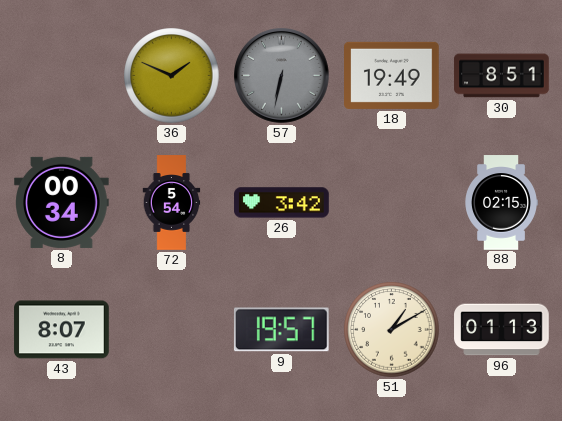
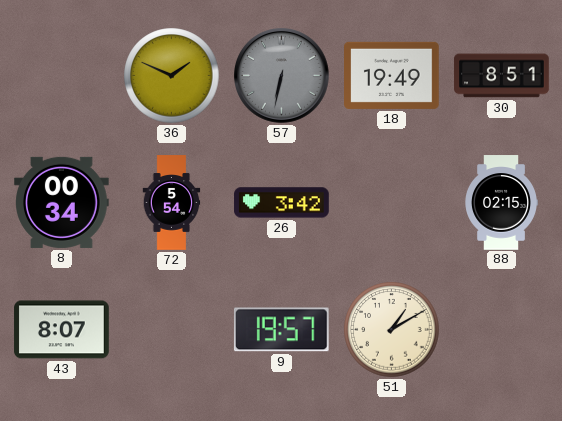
96: 01:13 -> none
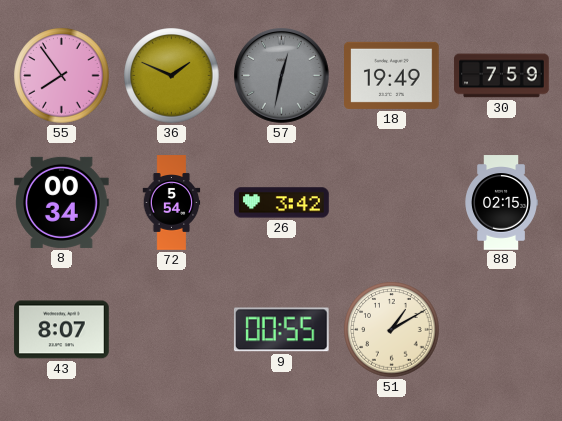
55: none -> 7:54
57: 6:32 -> 12:32
30: 8:51 -> 7:59
9: 19:57 -> 00:55
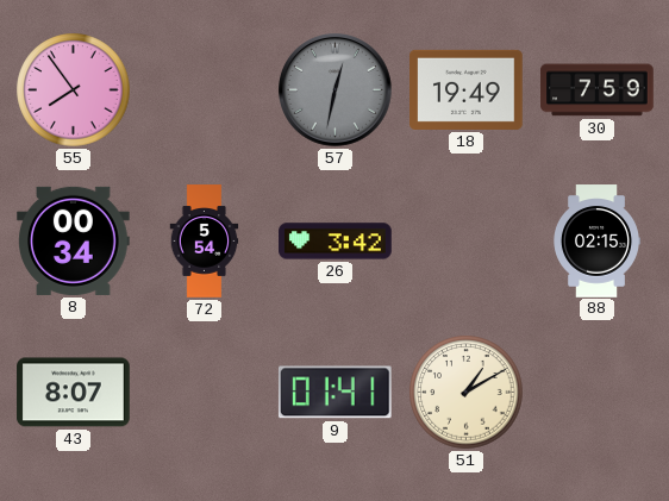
36: 1:49 -> none
9: 00:55 -> 01:41
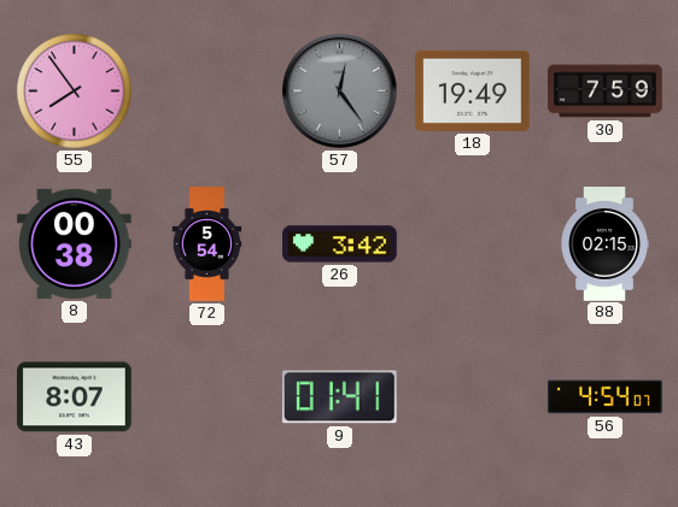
57: 12:32 -> 12:24
8: 00:34 -> 00:38
51: 1:10 -> none
56: none -> 4:54
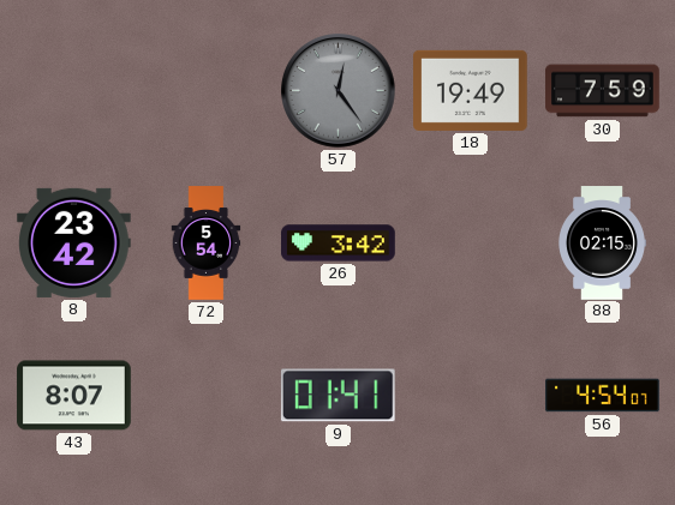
55: 7:54 -> none
8: 00:38 -> 23:42
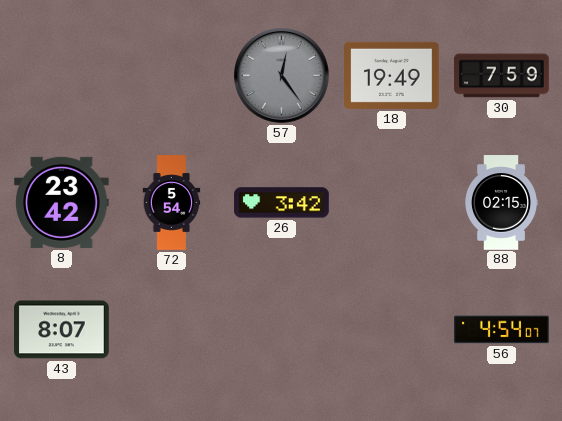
9: 01:41 -> none
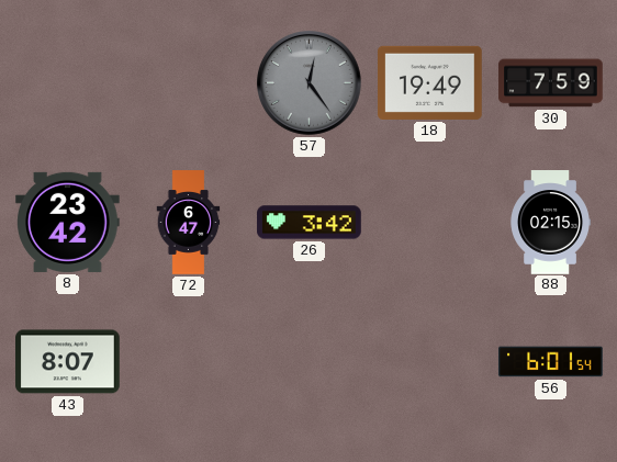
72: 5:54 -> 6:47
56: 4:54 -> 6:01
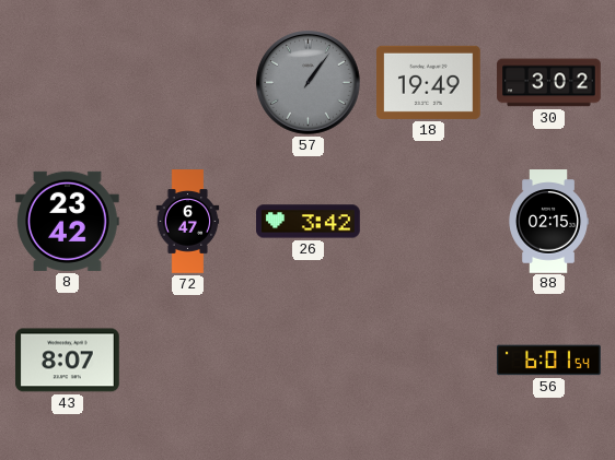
57: 12:24 -> 1:06
30: 7:59 -> 3:02
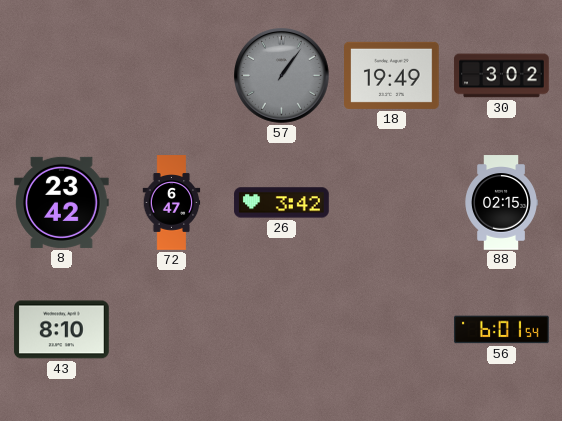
43: 8:07 -> 8:10
